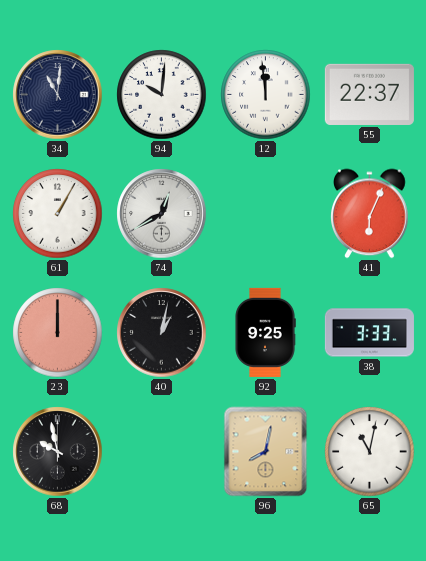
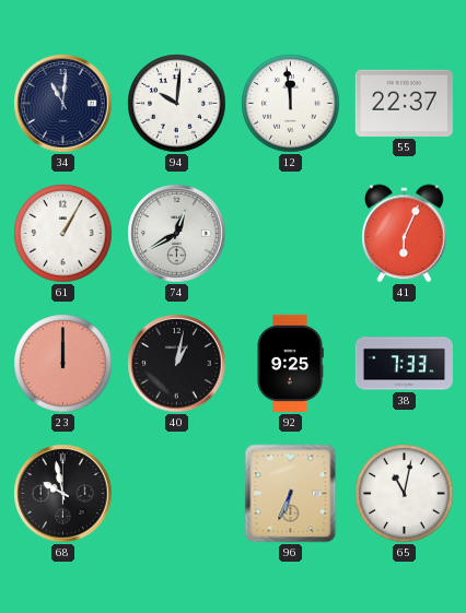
38: 3:33 -> 7:33
96: 8:02 -> 6:34
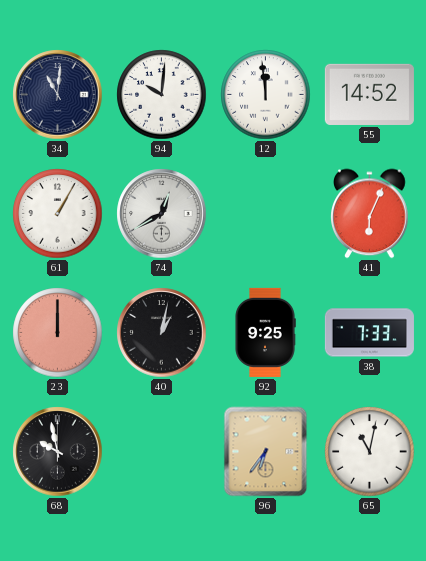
55: 22:37 -> 14:52
96: 6:34 -> 6:36
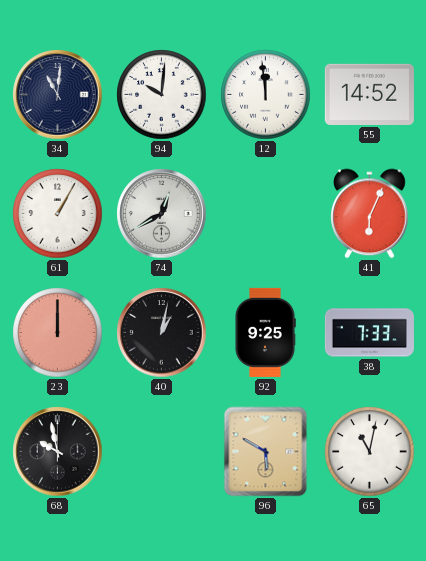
96: 6:36 -> 5:50
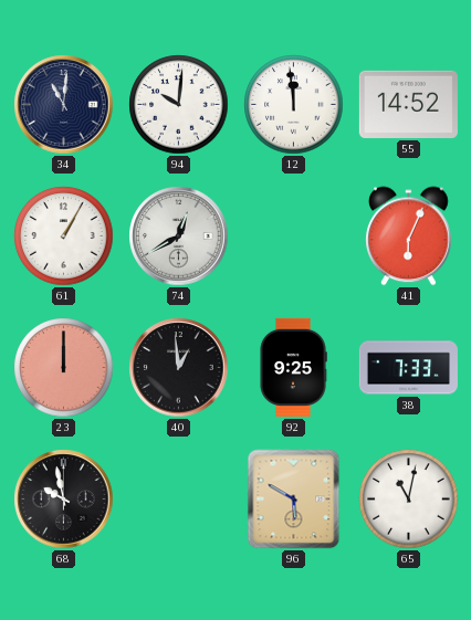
40: 1:02 -> 12:59
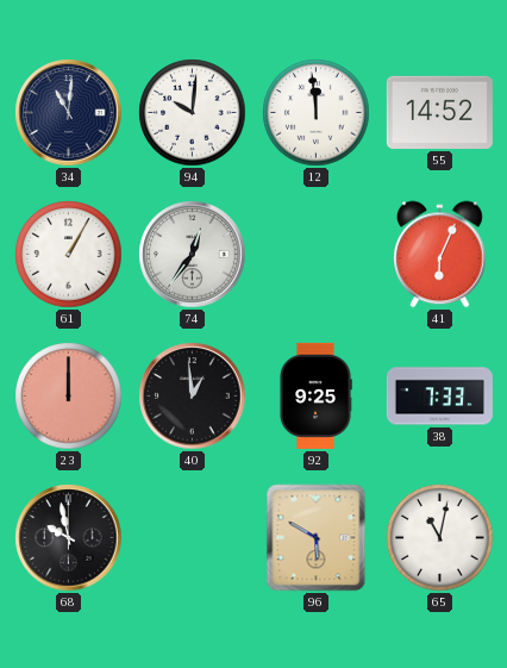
74: 12:40 -> 12:36
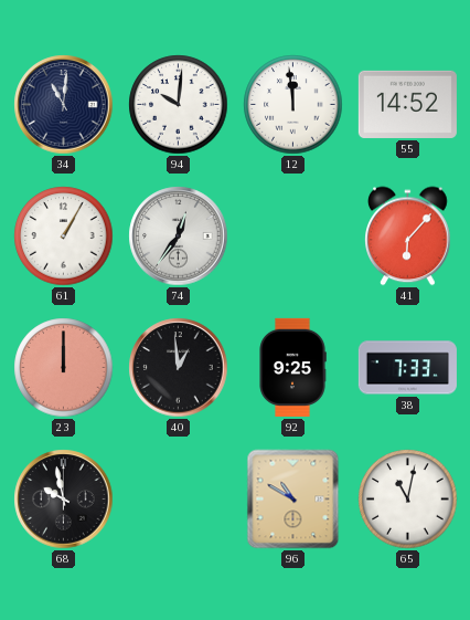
41: 6:04 -> 6:07
96: 5:50 -> 10:50
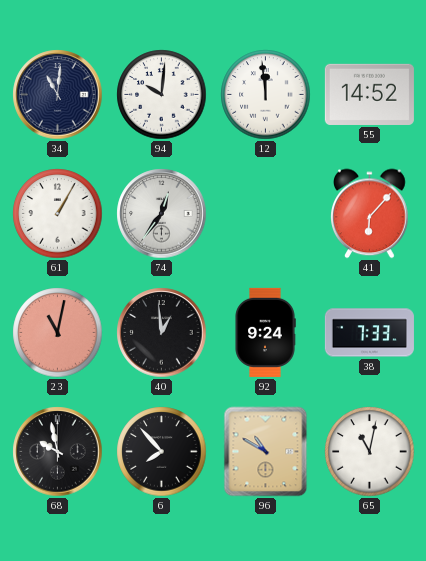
23: 12:00 -> 11:02
92: 9:25 -> 9:24
6: none -> 7:53
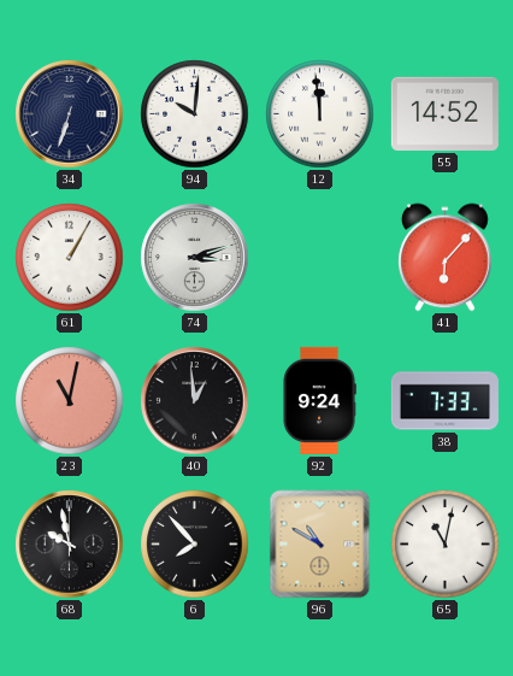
34: 11:01 -> 6:33
74: 12:36 -> 3:12
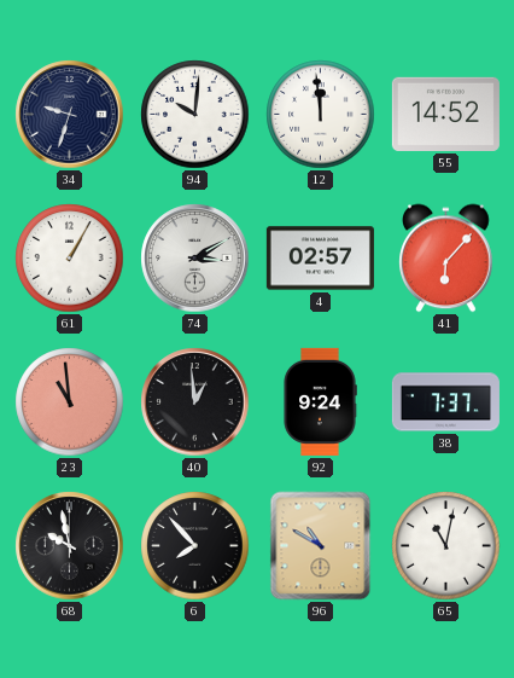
34: 6:33 -> 9:33
74: 3:12 -> 3:10
4: none -> 02:57
23: 11:02 -> 10:59
38: 7:33 -> 7:37
